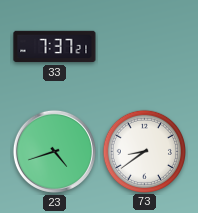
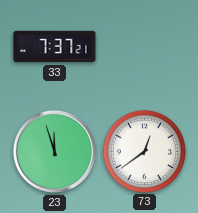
23: 4:42 -> 11:57
73: 8:39 -> 12:39
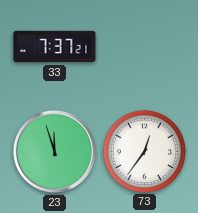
73: 12:39 -> 12:36
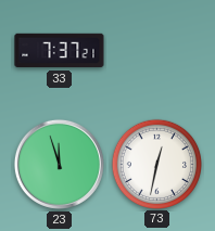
73: 12:36 -> 12:32
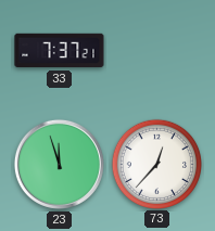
73: 12:32 -> 12:37
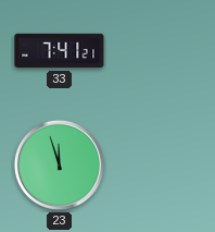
33: 7:37 -> 7:41
73: 12:37 -> none
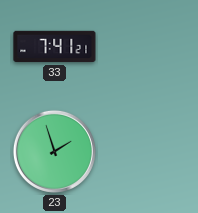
23: 11:57 -> 1:57
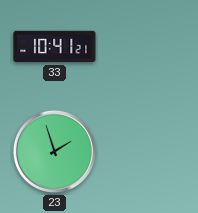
33: 7:41 -> 10:41
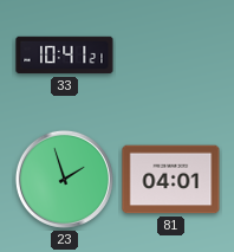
81: none -> 04:01
